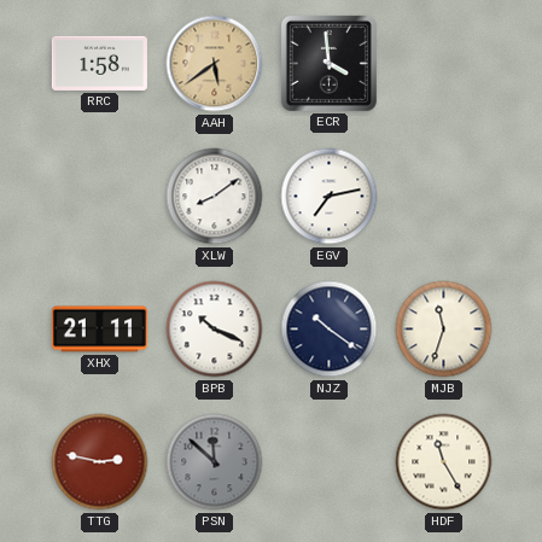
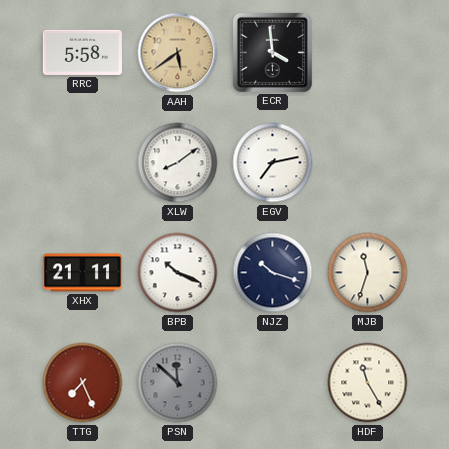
RRC: 1:58 -> 5:58
NJZ: 10:21 -> 10:18
TTG: 2:47 -> 7:26
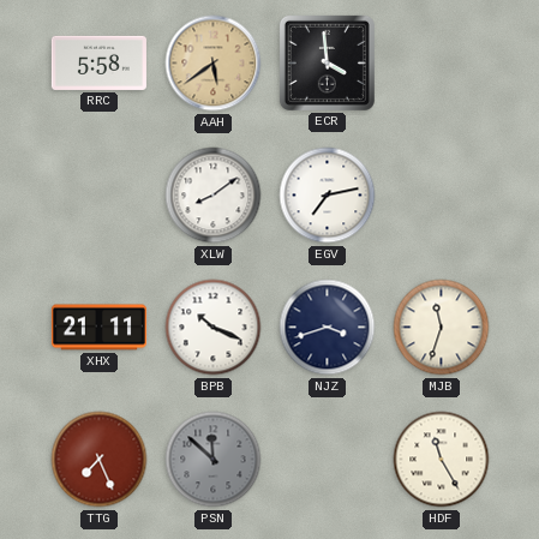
NJZ: 10:18 -> 3:42
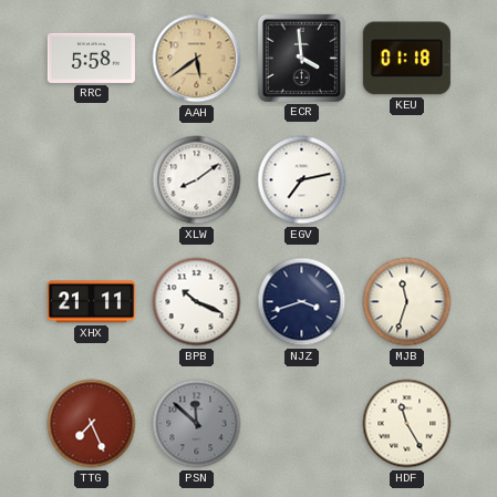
KEU: none -> 01:18
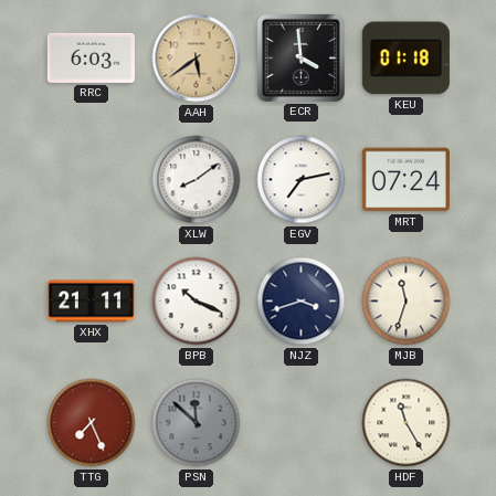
RRC: 5:58 -> 6:03
MRT: none -> 07:24
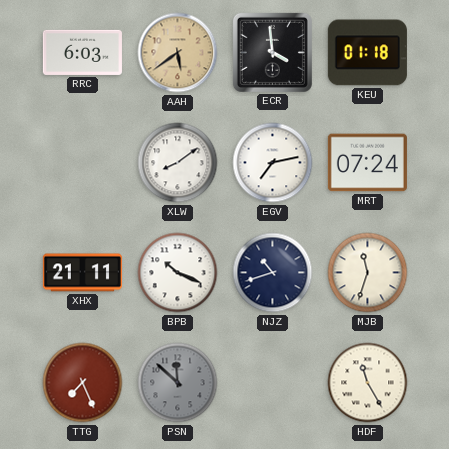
NJZ: 3:42 -> 10:42
